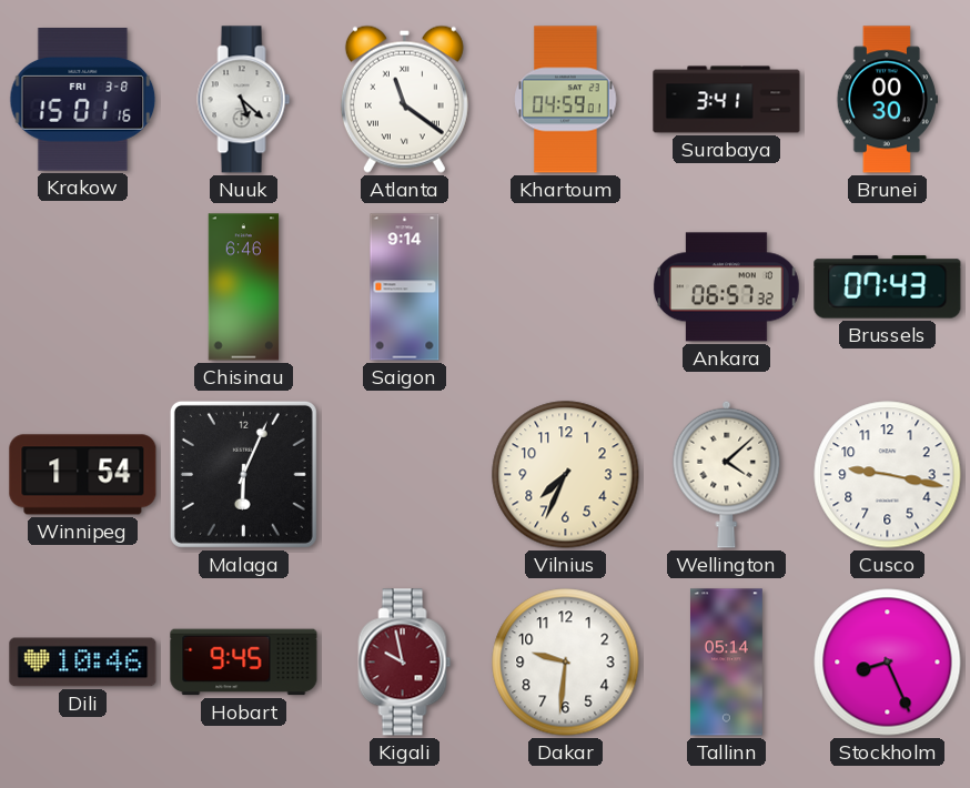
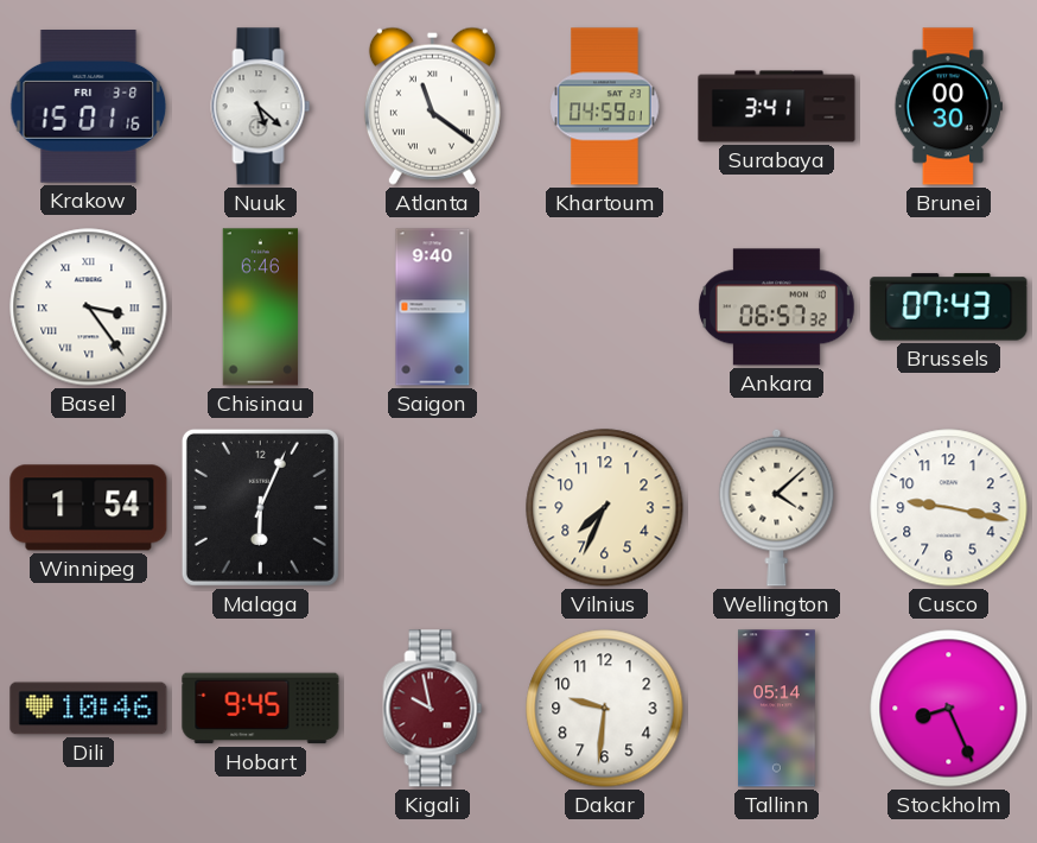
Basel: none -> 3:24
Saigon: 9:14 -> 9:40
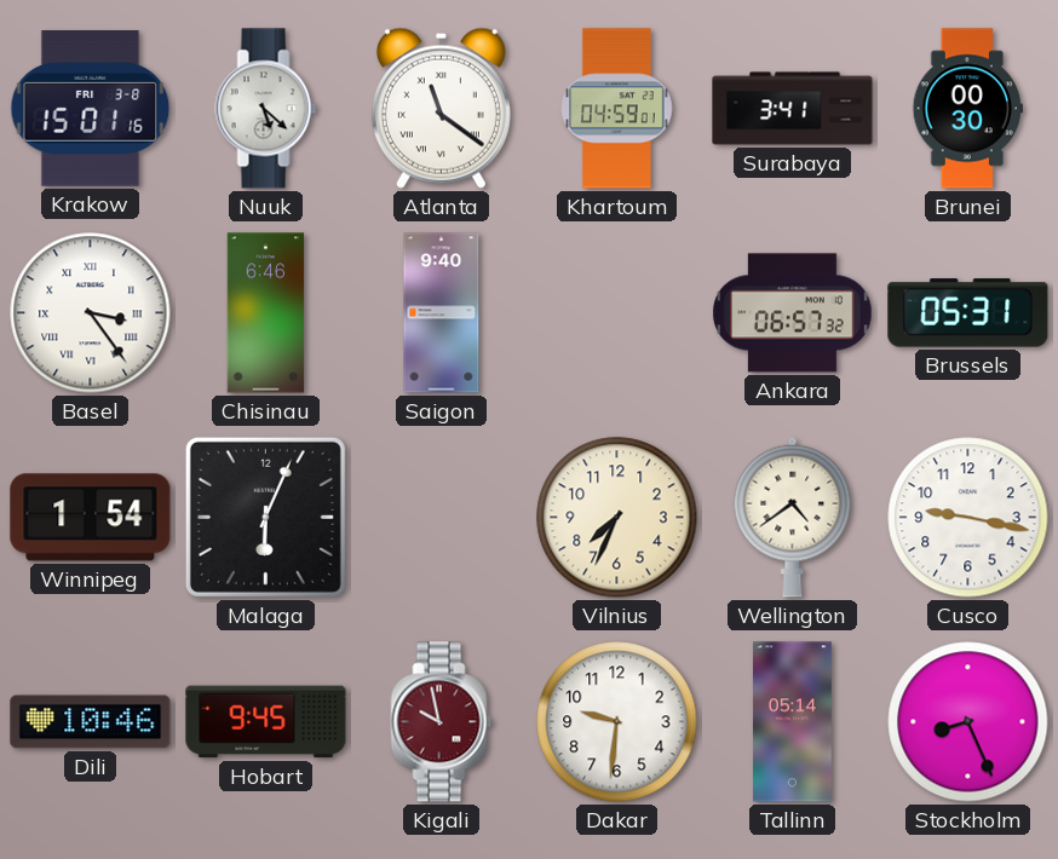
Brussels: 07:43 -> 05:31
Wellington: 4:08 -> 4:39
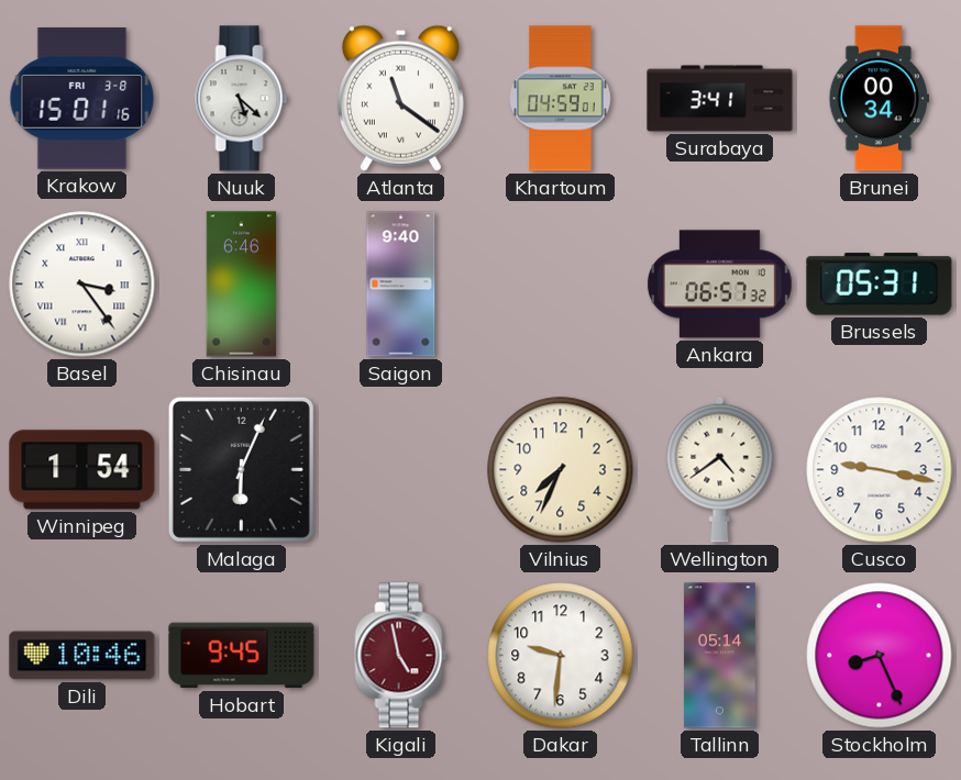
Brunei: 00:30 -> 00:34
Kigali: 9:58 -> 4:58
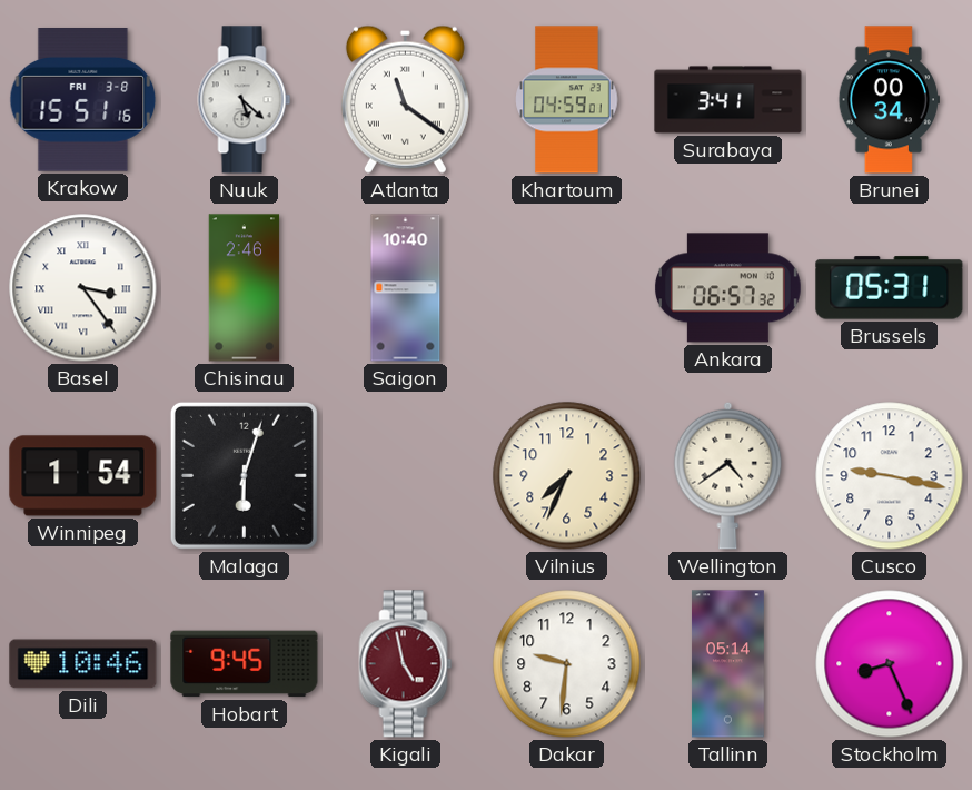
Krakow: 15:01 -> 15:51
Chisinau: 6:46 -> 2:46
Saigon: 9:40 -> 10:40
Malaga: 6:04 -> 6:03
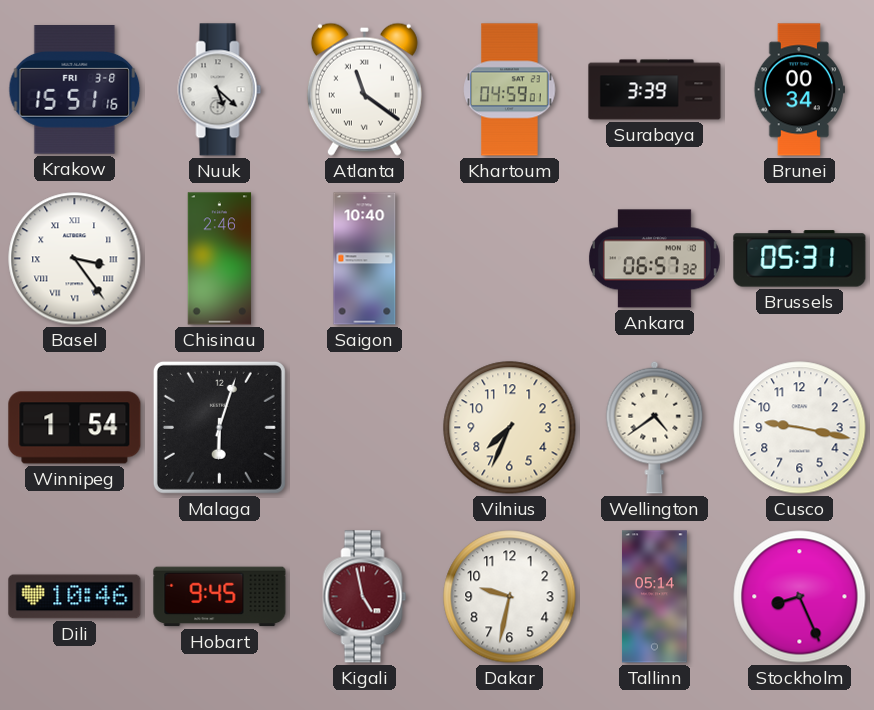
Surabaya: 3:41 -> 3:39
Dakar: 9:31 -> 9:32
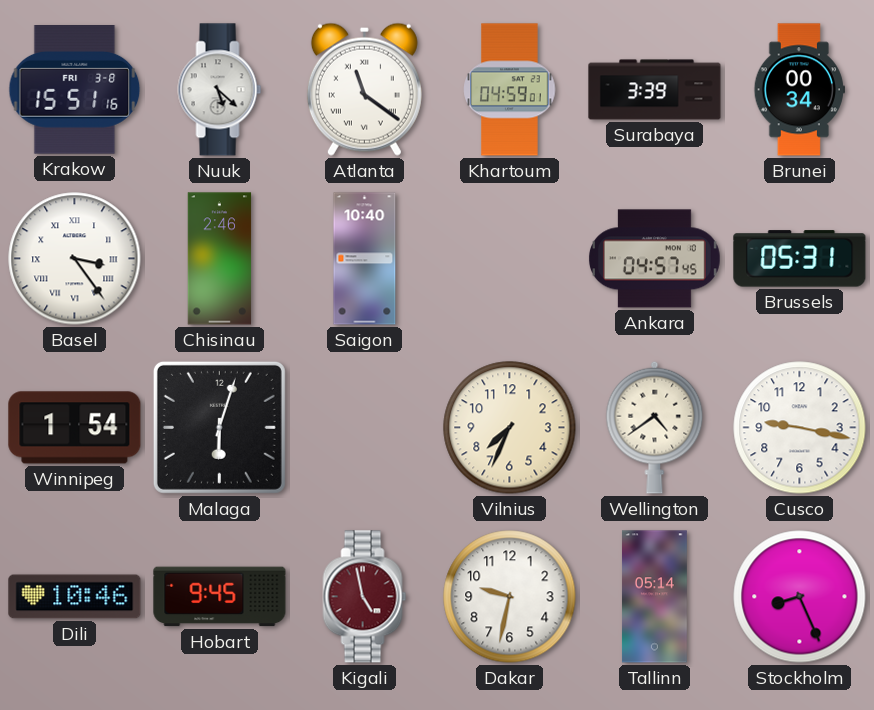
Ankara: 06:57 -> 04:57
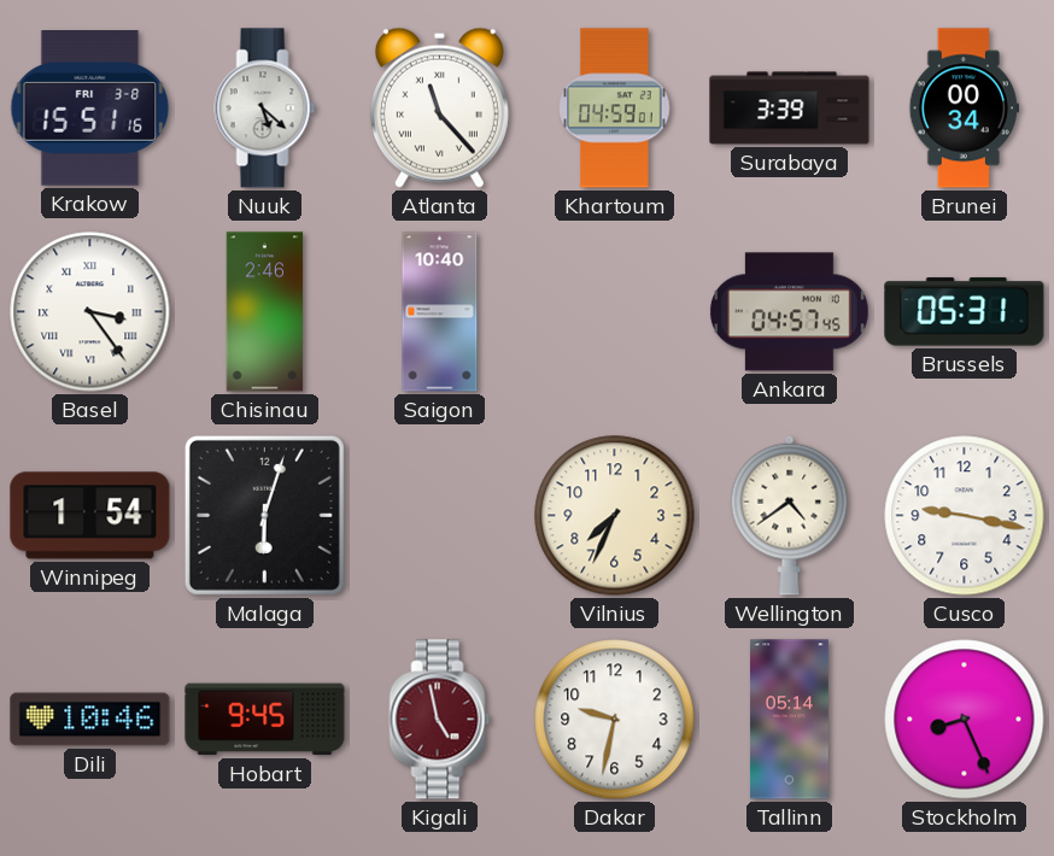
Atlanta: 11:21 -> 11:23
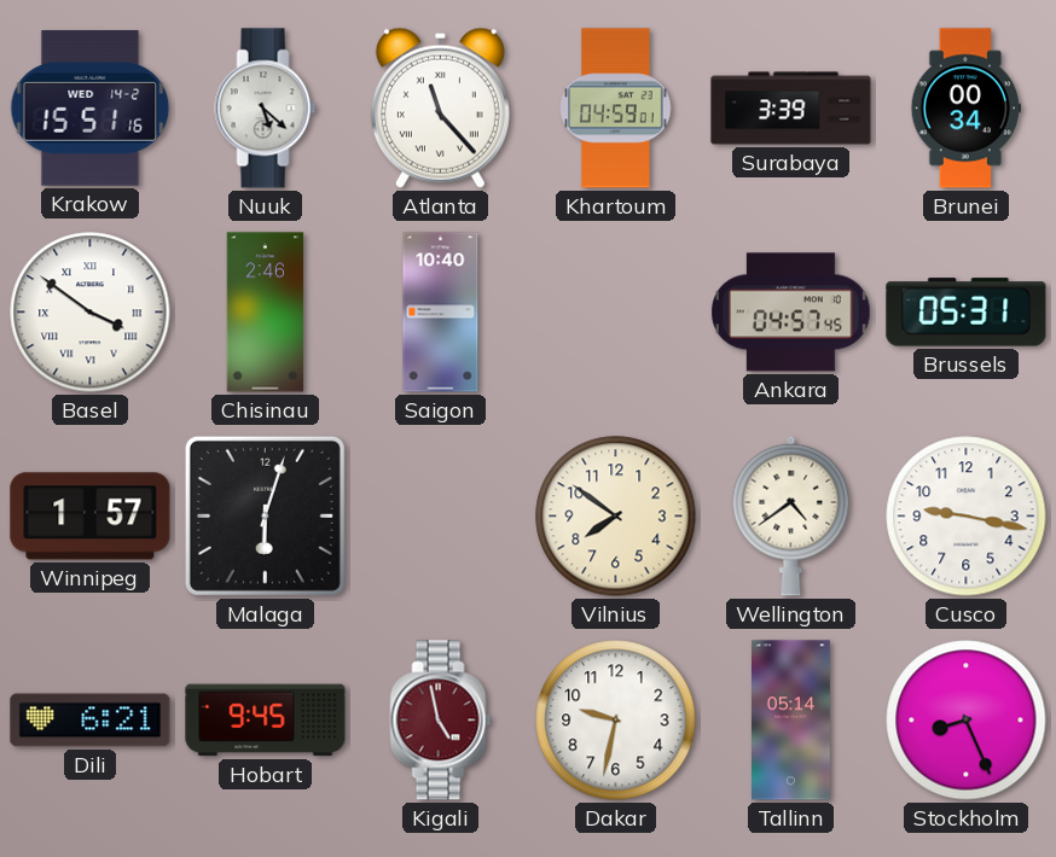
Krakow date: FRI 3-8 -> WED 14-2
Basel: 3:24 -> 3:51
Winnipeg: 1:54 -> 1:57
Vilnius: 7:34 -> 7:51
Dili: 10:46 -> 6:21
